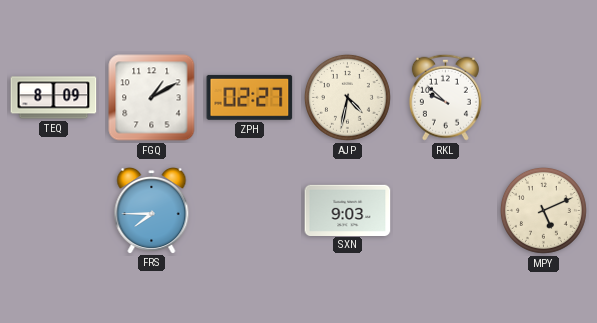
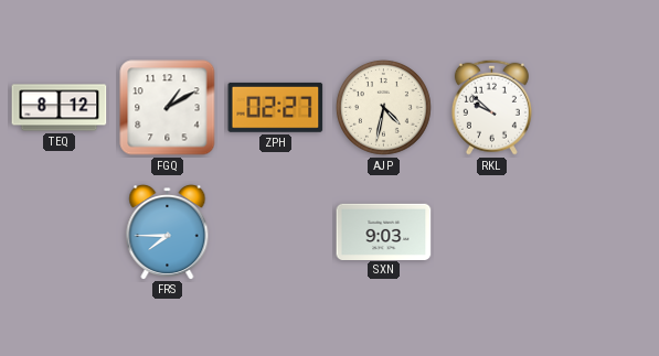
TEQ: 8:09 -> 8:12
MPY: 5:11 -> none
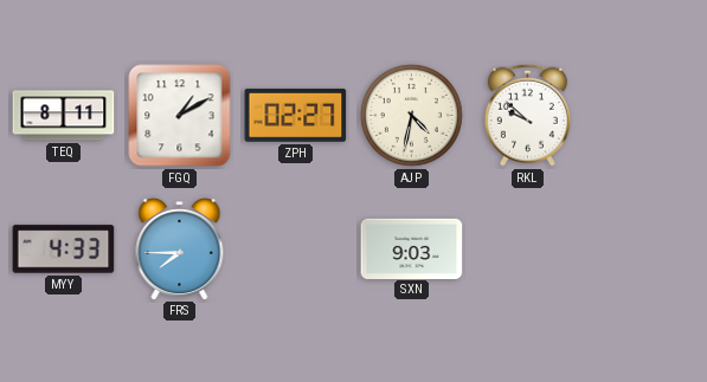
TEQ: 8:12 -> 8:11
MYY: none -> 4:33
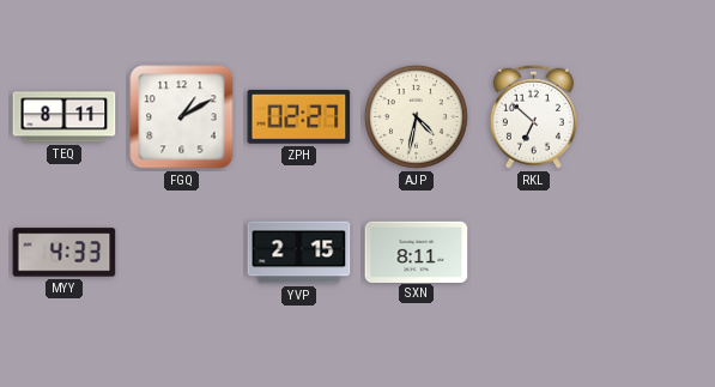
RKL: 9:52 -> 6:52
FRS: 7:45 -> none
YVP: none -> 2:15
SXN: 9:03 -> 8:11
